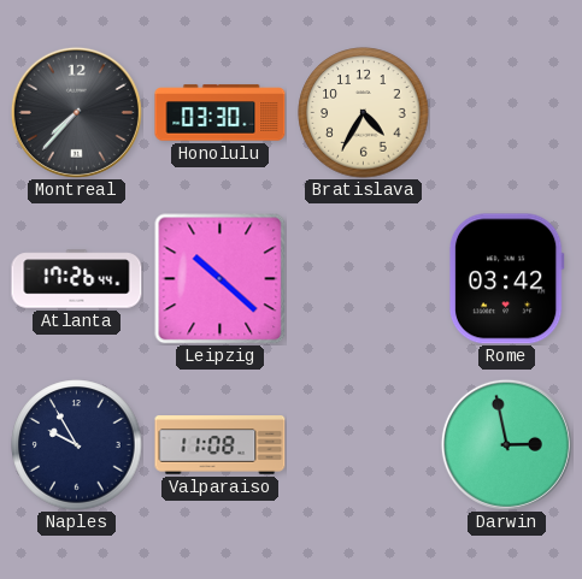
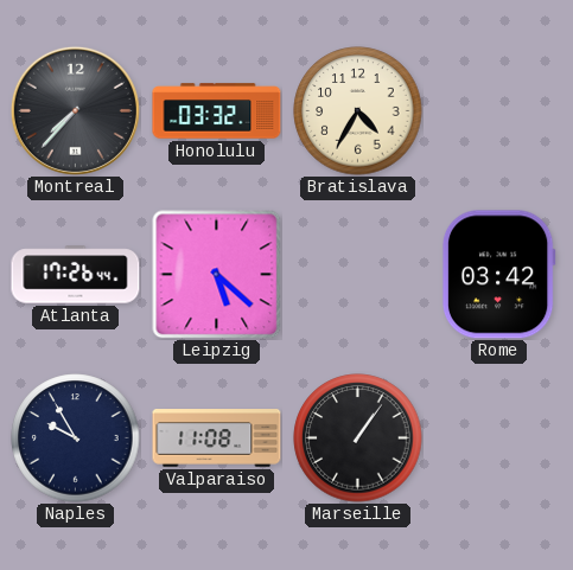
Honolulu: 03:30 -> 03:32
Leipzig: 10:22 -> 5:22
Marseille: none -> 1:06
Darwin: 2:58 -> none
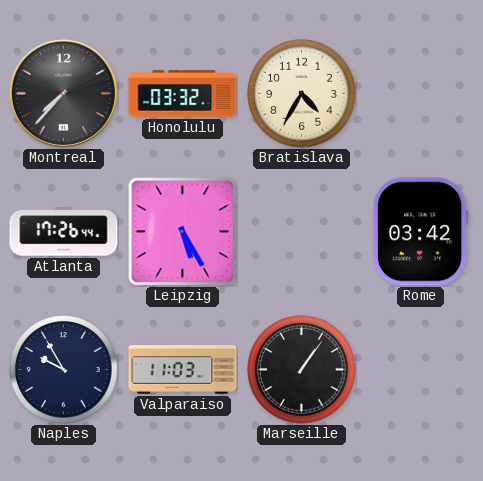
Leipzig: 5:22 -> 5:25
Valparaiso: 11:08 -> 11:03
